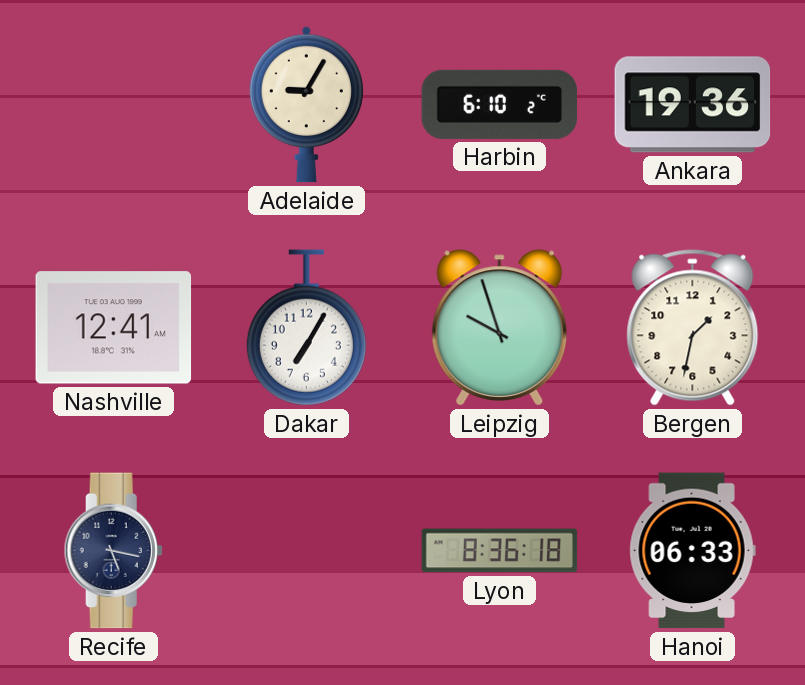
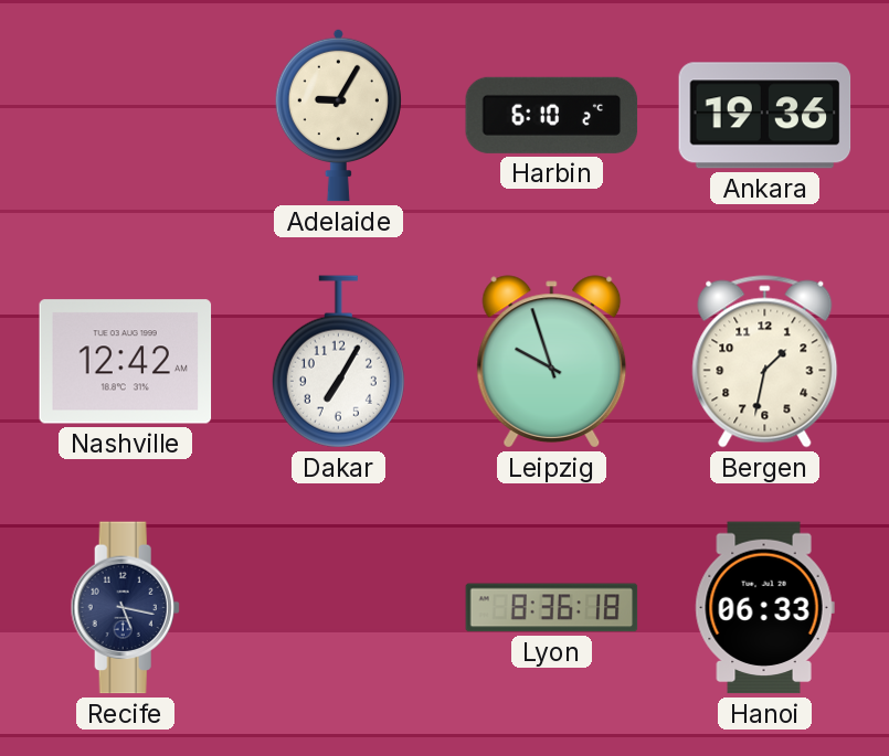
Nashville: 12:41 -> 12:42
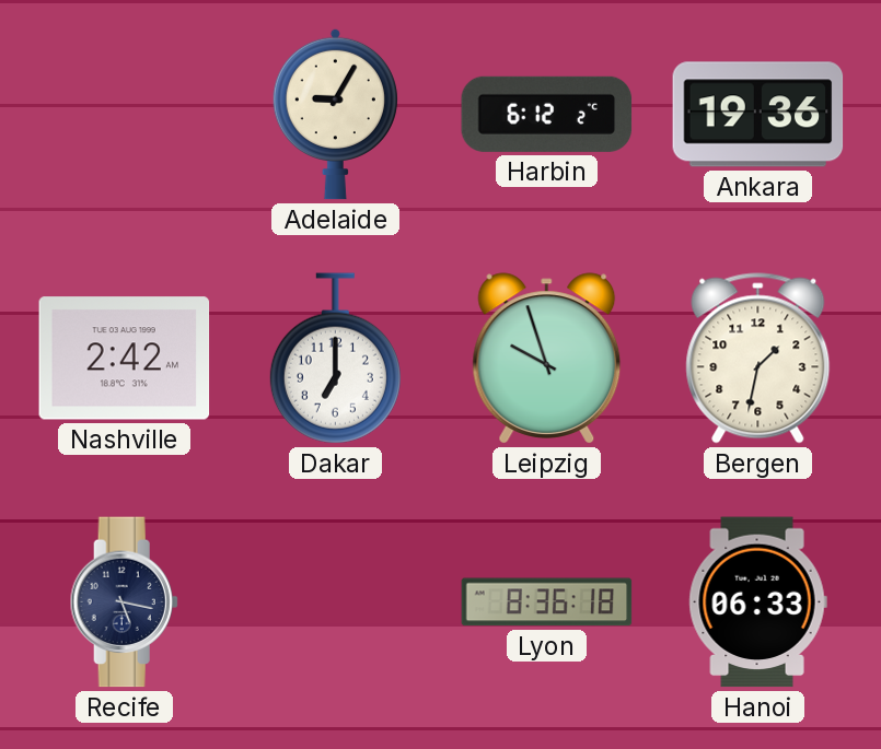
Harbin: 6:10 -> 6:12
Nashville: 12:42 -> 2:42
Dakar: 7:05 -> 7:00
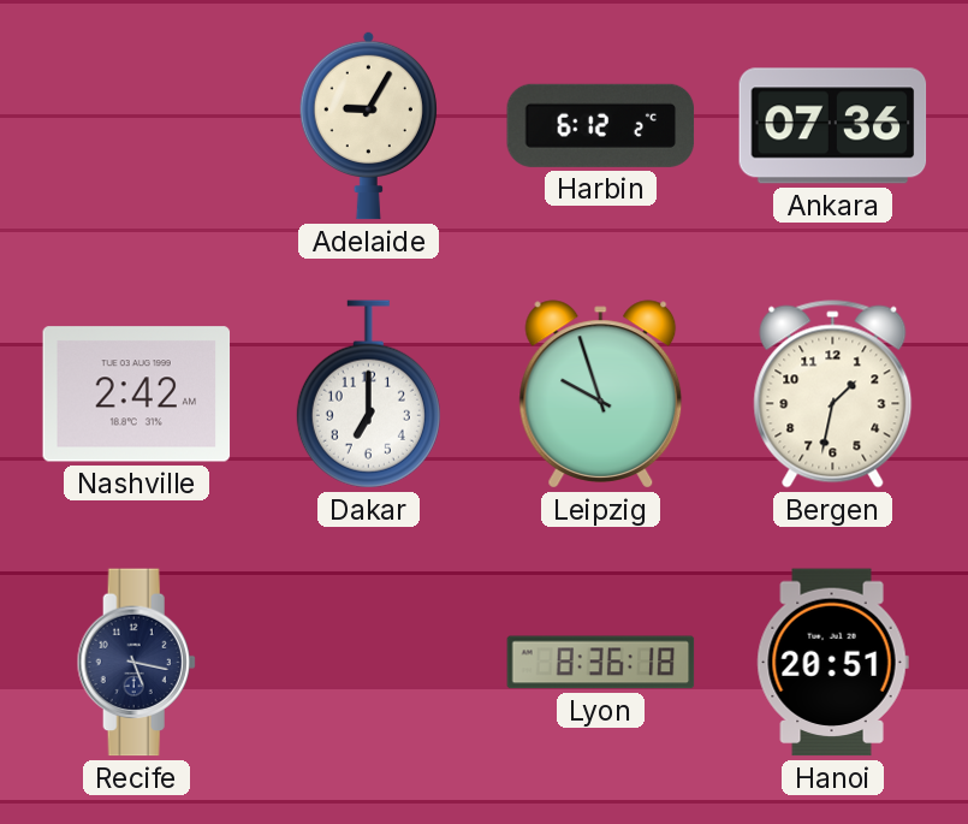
Ankara: 19:36 -> 07:36
Hanoi: 06:33 -> 20:51
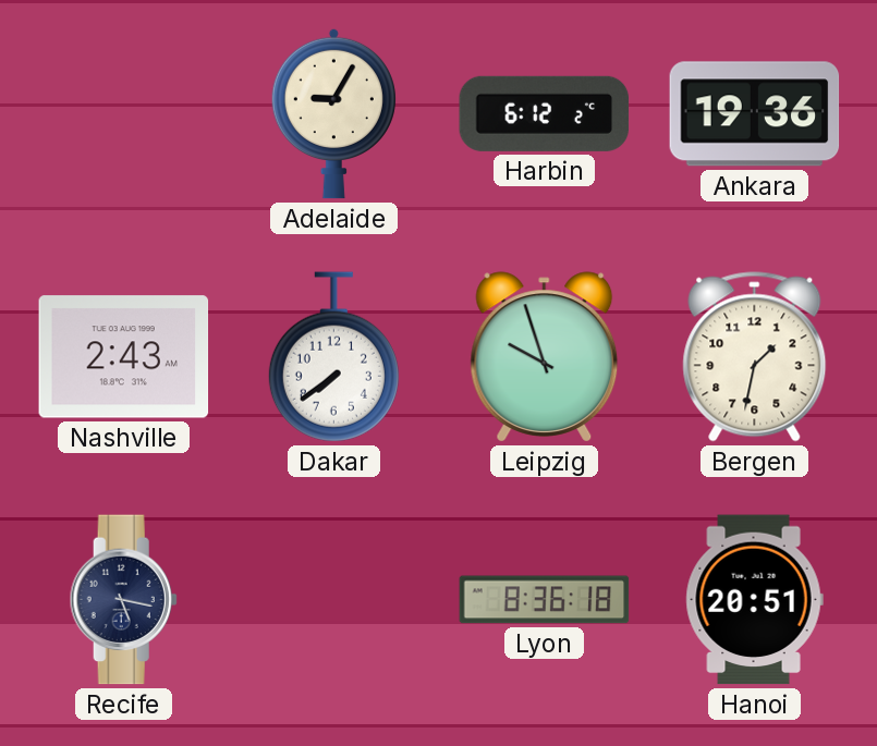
Ankara: 07:36 -> 19:36
Nashville: 2:42 -> 2:43
Dakar: 7:00 -> 7:39
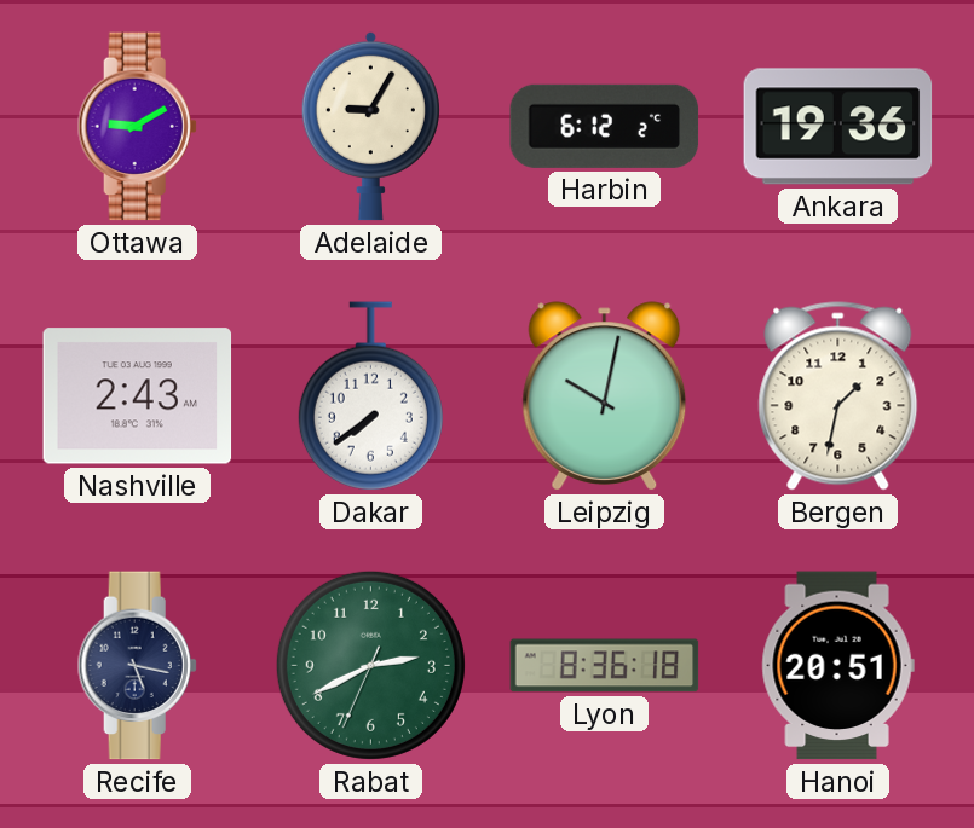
Ottawa: none -> 9:10
Leipzig: 9:57 -> 10:02
Rabat: none -> 2:40
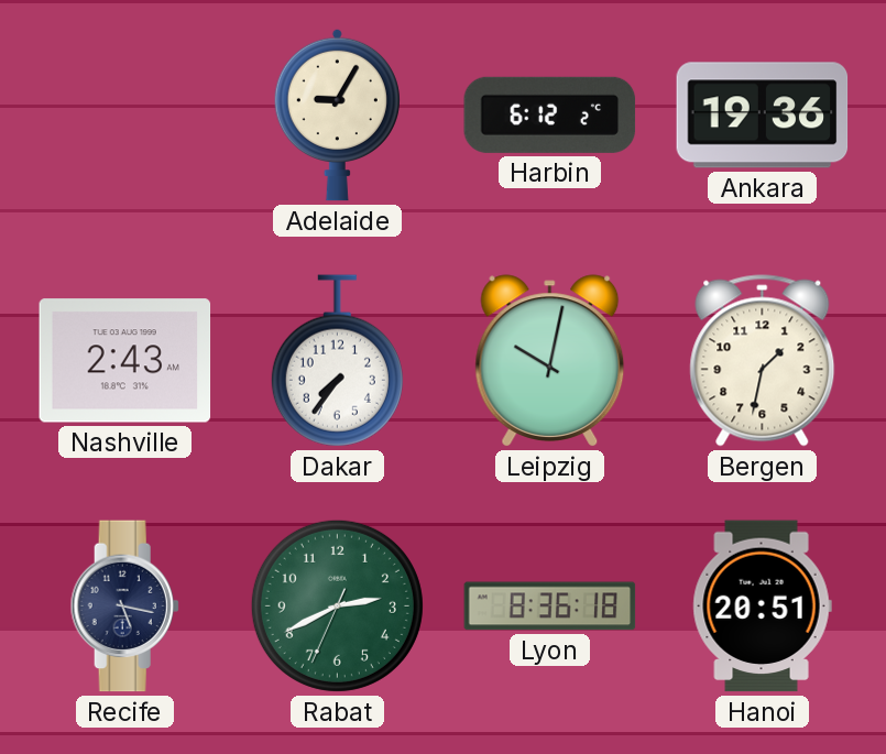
Ottawa: 9:10 -> none
Dakar: 7:39 -> 7:36
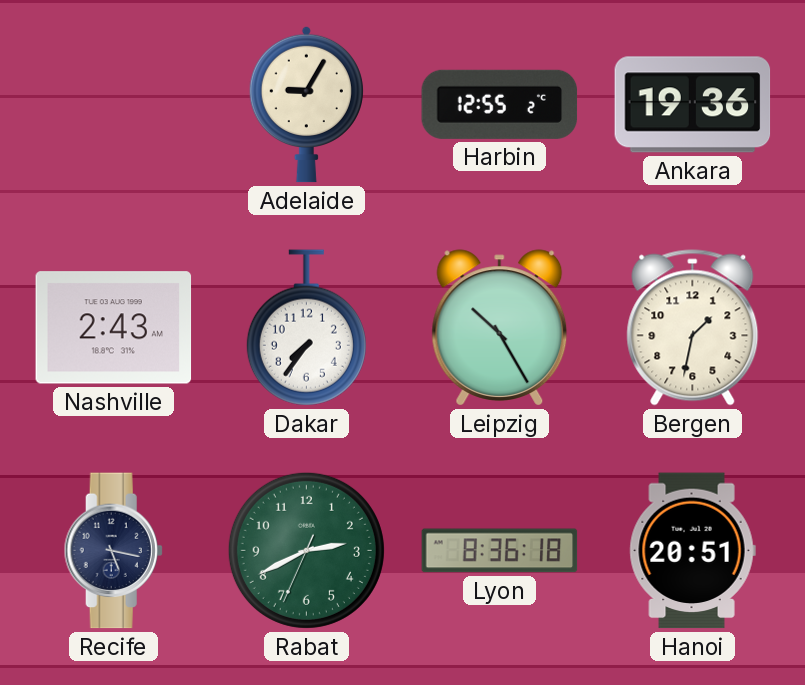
Harbin: 6:12 -> 12:55
Leipzig: 10:02 -> 10:25
